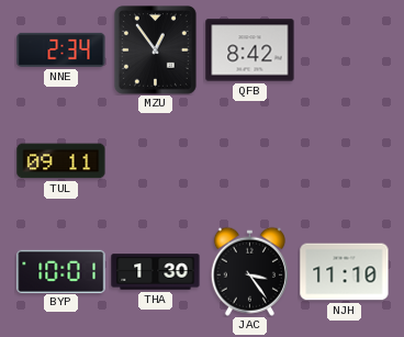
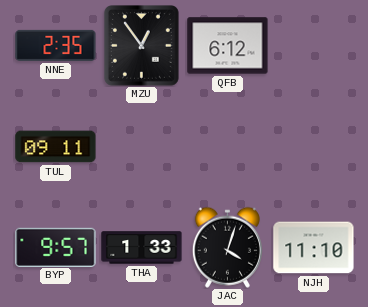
NNE: 2:34 -> 2:35
QFB: 8:42 -> 6:12
BYP: 10:01 -> 9:57
THA: 1:30 -> 1:33
JAC: 3:24 -> 4:03
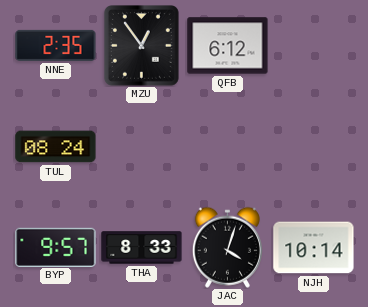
TUL: 09:11 -> 08:24
THA: 1:33 -> 8:33
NJH: 11:10 -> 10:14
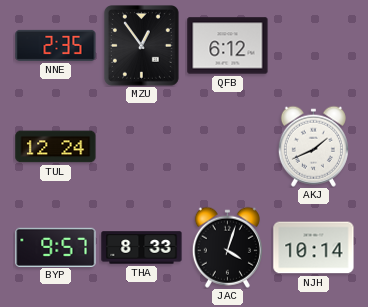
TUL: 08:24 -> 12:24
AKJ: none -> 1:41
